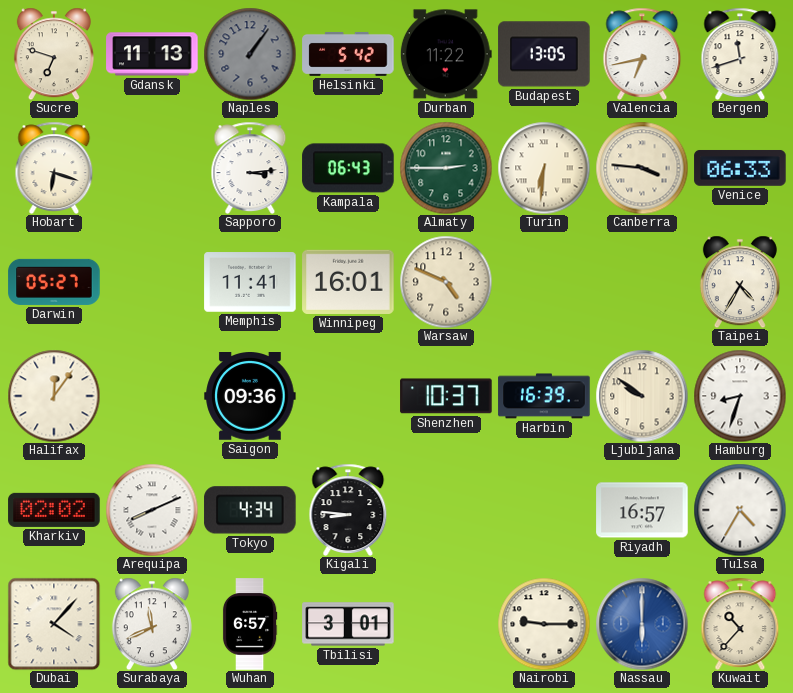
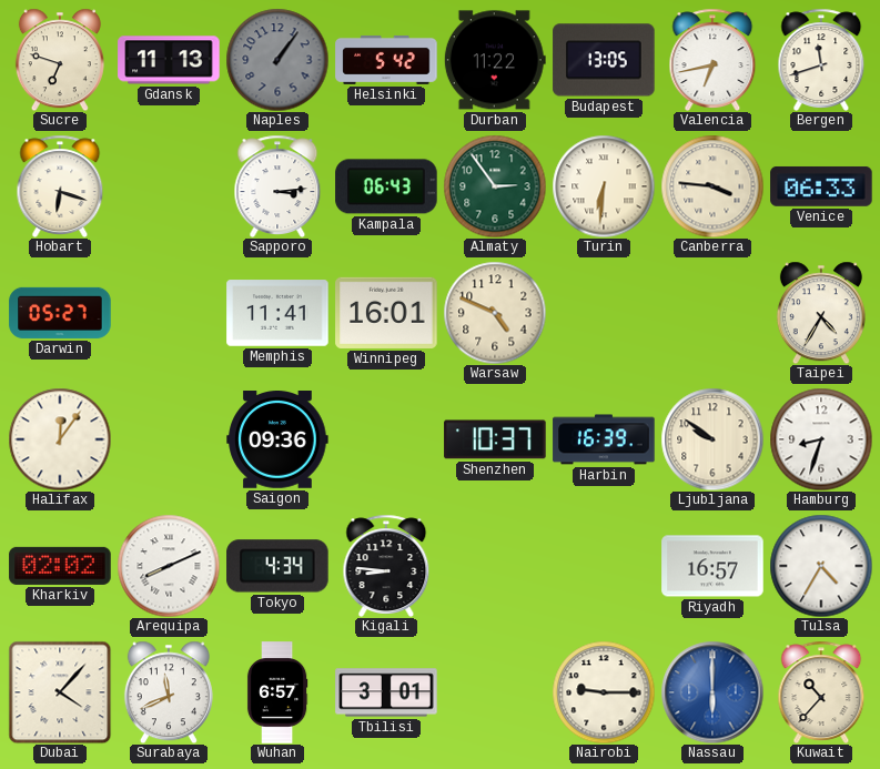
Almaty: 2:45 -> 2:54
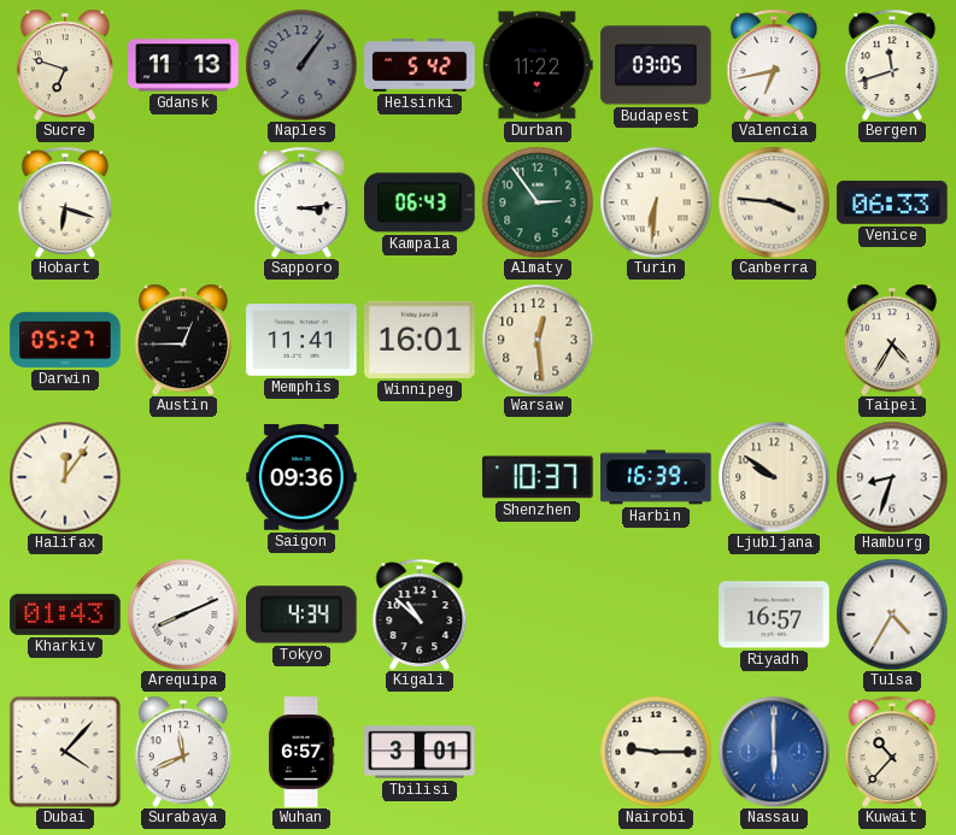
Budapest: 13:05 -> 03:05
Austin: none -> 12:45
Warsaw: 4:49 -> 12:29
Kharkiv: 02:02 -> 01:43
Kigali: 8:46 -> 10:52
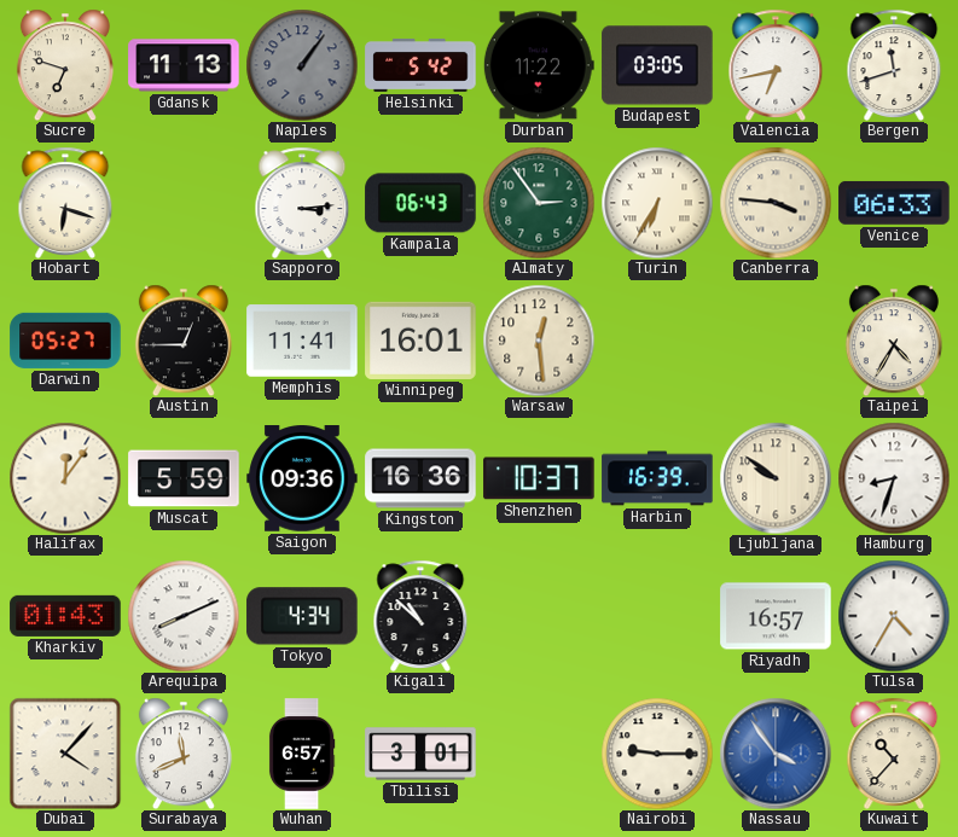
Turin: 6:31 -> 6:35
Muscat: none -> 5:59
Kingston: none -> 16:36
Nassau: 6:00 -> 3:54
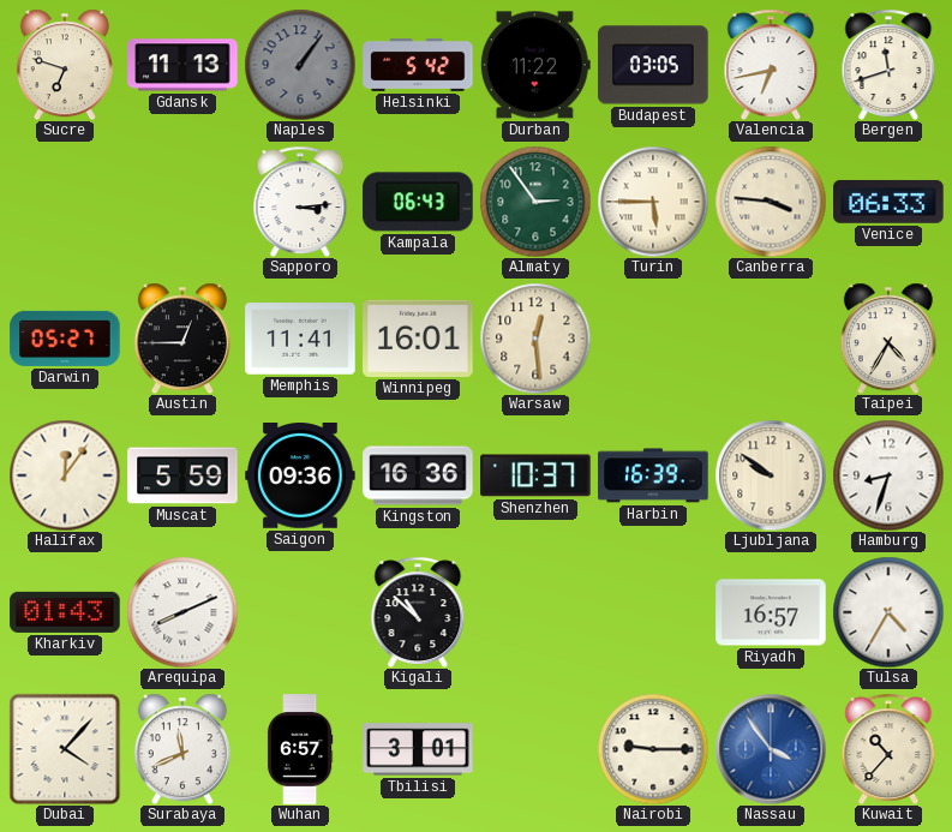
Hobart: 6:18 -> none
Turin: 6:35 -> 5:45
Tokyo: 4:34 -> none
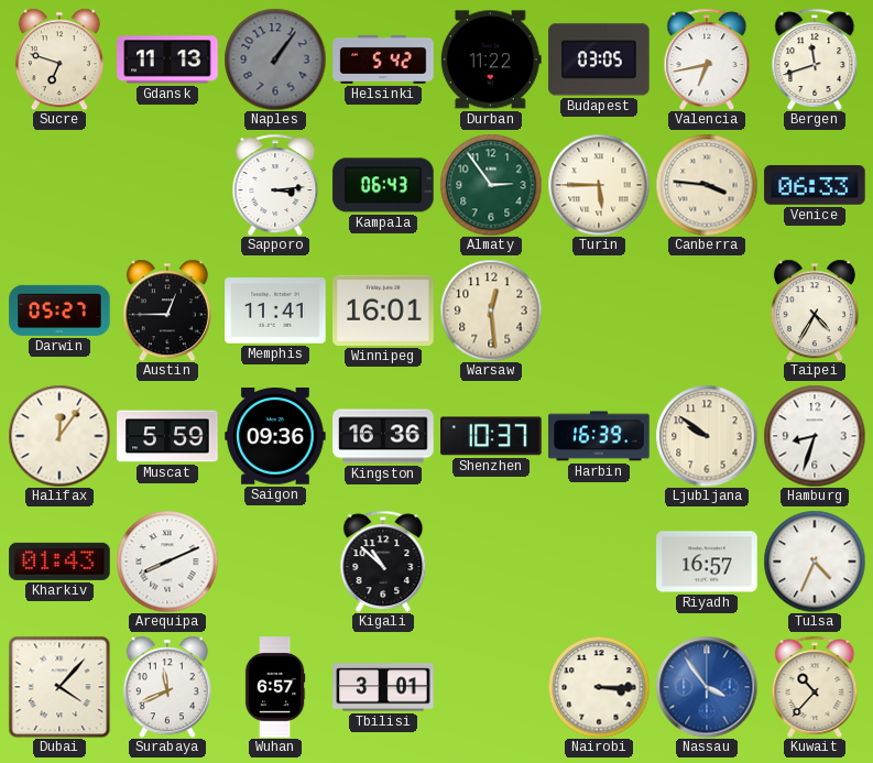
Tulsa: 4:35 -> 4:34
Nairobi: 9:15 -> 3:15
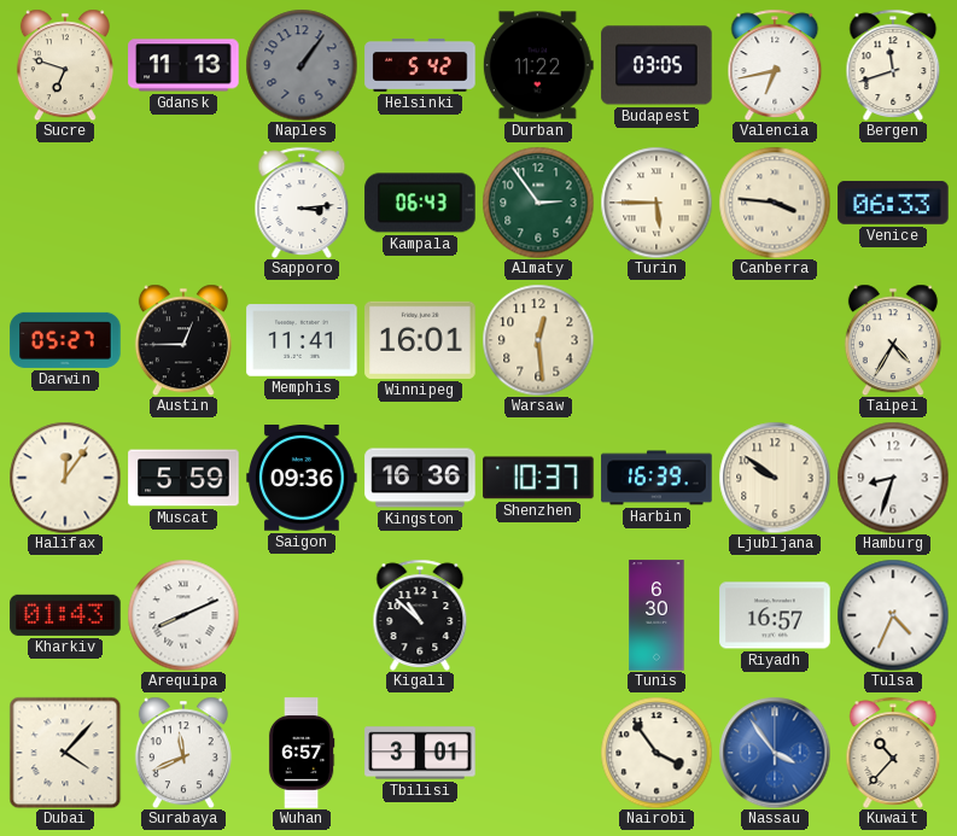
Tunis: none -> 6:30
Nairobi: 3:15 -> 3:54
